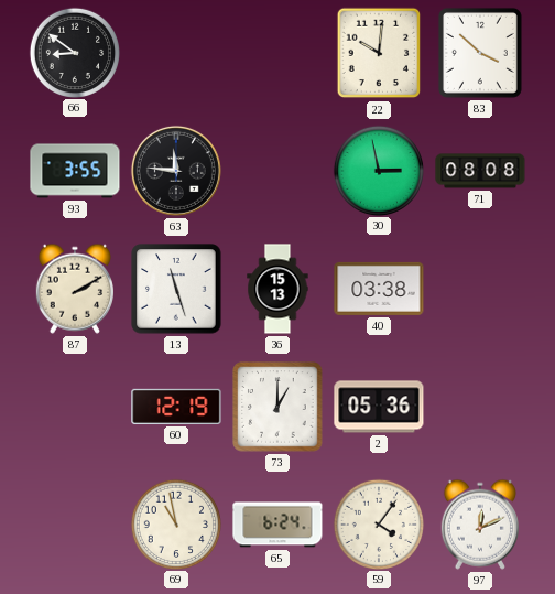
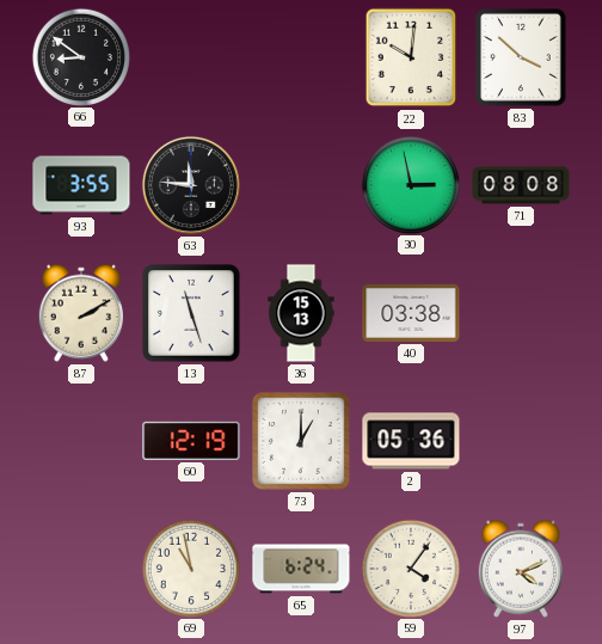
97: 12:11 -> 4:11
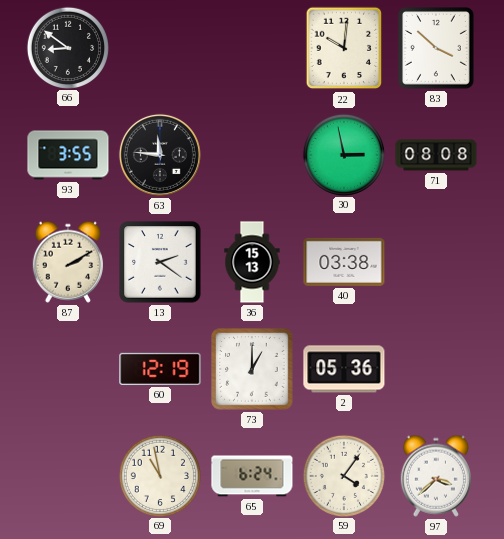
13: 11:27 -> 2:21
97: 4:11 -> 3:38
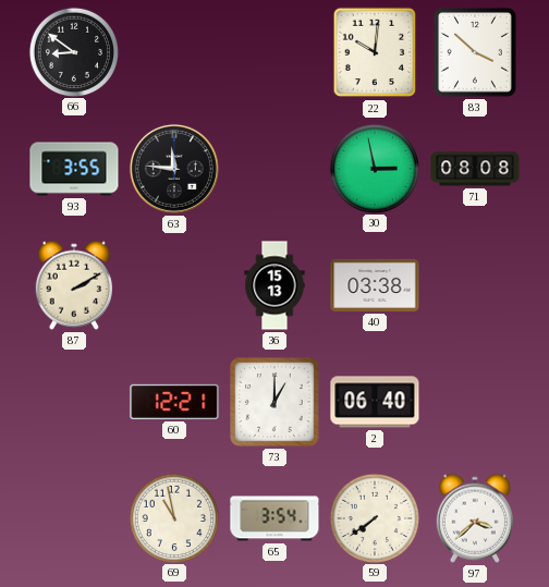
13: 2:21 -> none
60: 12:19 -> 12:21
2: 05:36 -> 06:40
65: 6:24 -> 3:54
59: 4:06 -> 7:39
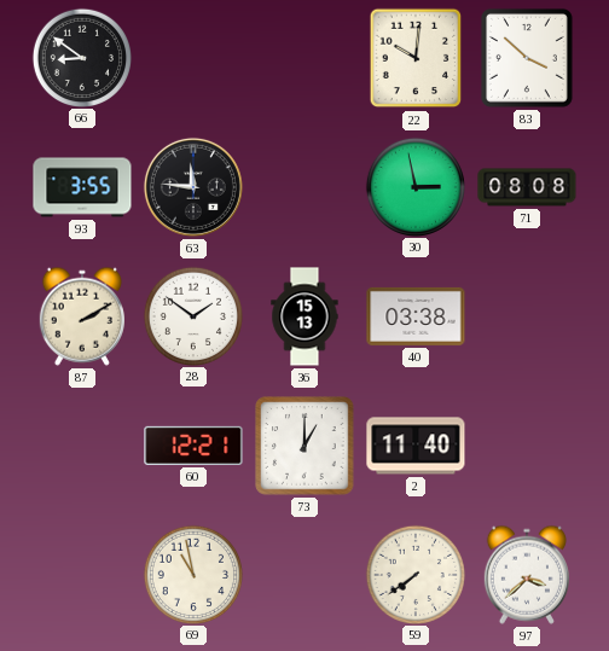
28: none -> 1:51
2: 06:40 -> 11:40
65: 3:54 -> none
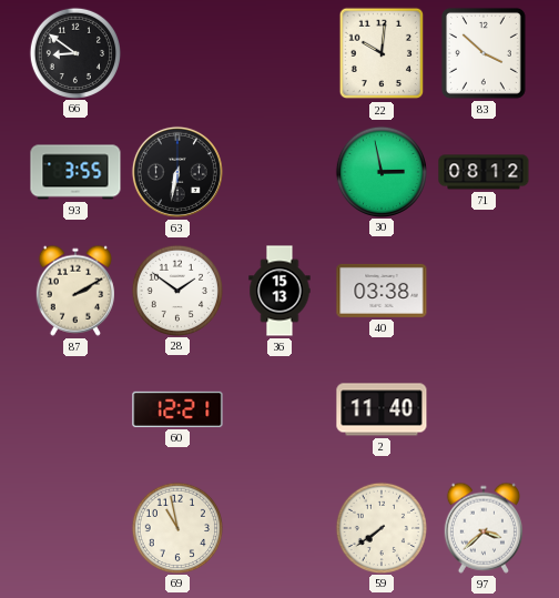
63: 11:46 -> 6:32
71: 08:08 -> 08:12
73: 1:00 -> none
